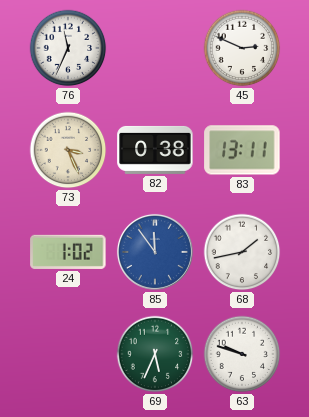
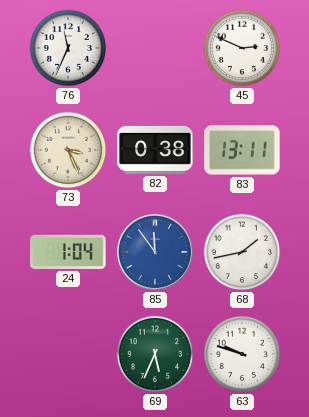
24: 1:02 -> 1:04
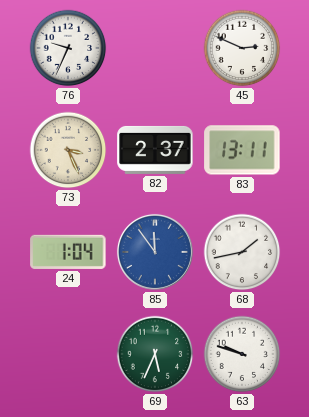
76: 11:34 -> 9:34
82: 0:38 -> 2:37
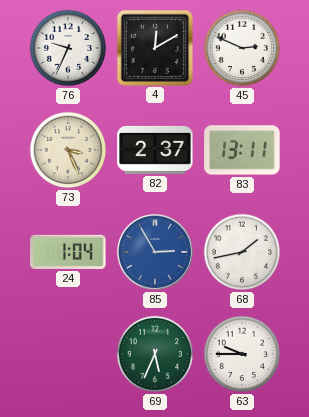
4: none -> 12:10
85: 11:54 -> 2:55
63: 9:48 -> 9:45
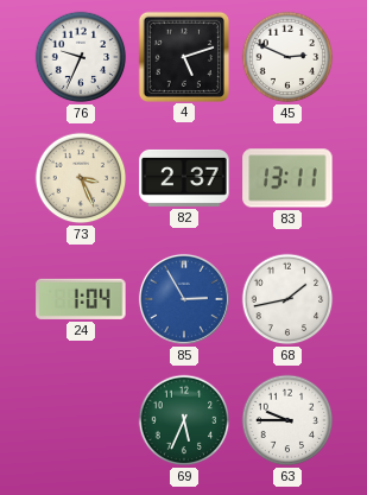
4: 12:10 -> 5:12
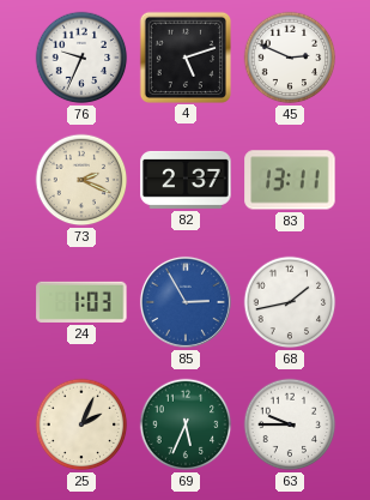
73: 3:26 -> 2:19
24: 1:04 -> 1:03
25: none -> 2:04
